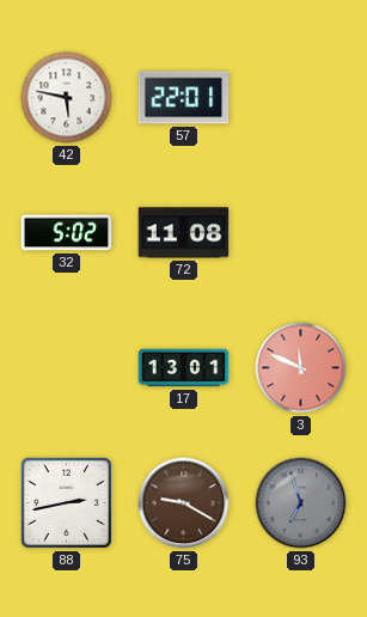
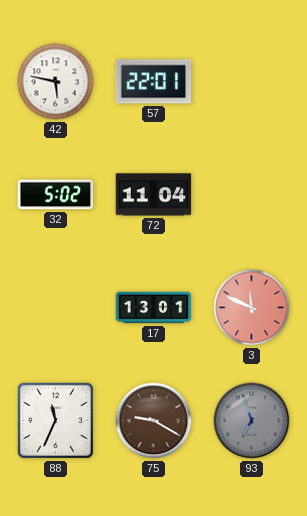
72: 11:08 -> 11:04
88: 2:43 -> 11:34
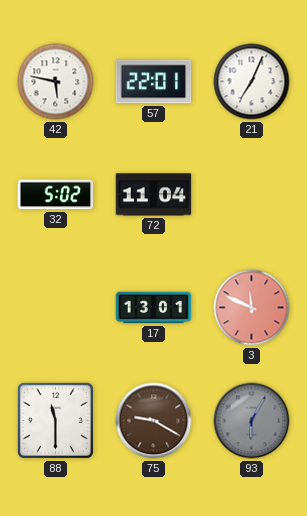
21: none -> 7:04
88: 11:34 -> 11:30
93: 6:57 -> 6:05
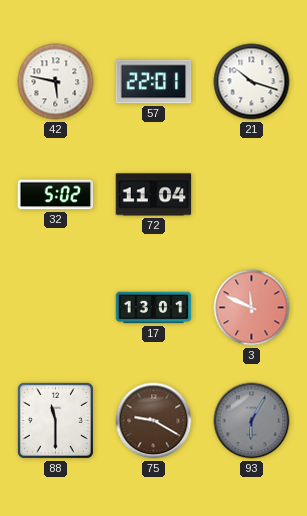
21: 7:04 -> 10:18
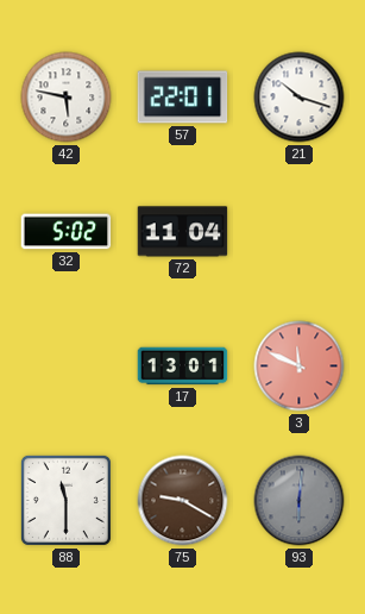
93: 6:05 -> 6:01
